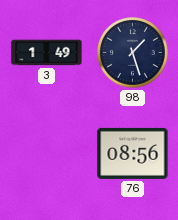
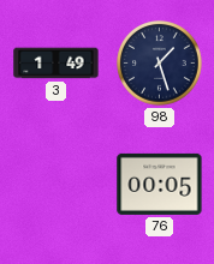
76: 08:56 -> 00:05
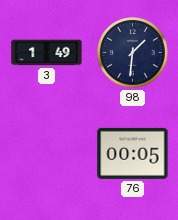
98: 1:27 -> 1:31
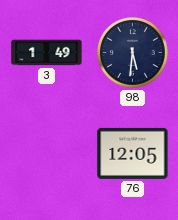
98: 1:31 -> 5:31
76: 00:05 -> 12:05
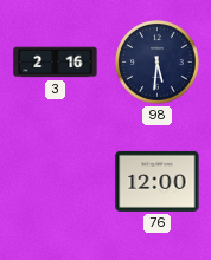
3: 1:49 -> 2:16
76: 12:05 -> 12:00
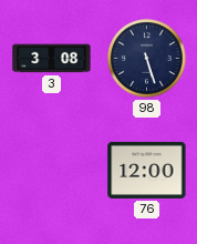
3: 2:16 -> 3:08
98: 5:31 -> 5:27
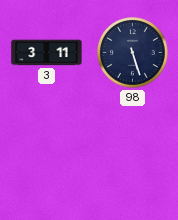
3: 3:08 -> 3:11
76: 12:00 -> none
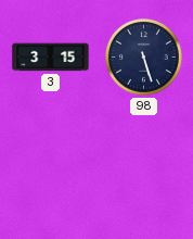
3: 3:11 -> 3:15
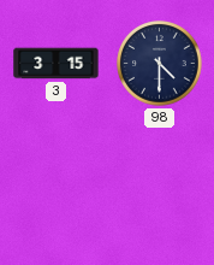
98: 5:27 -> 4:30
